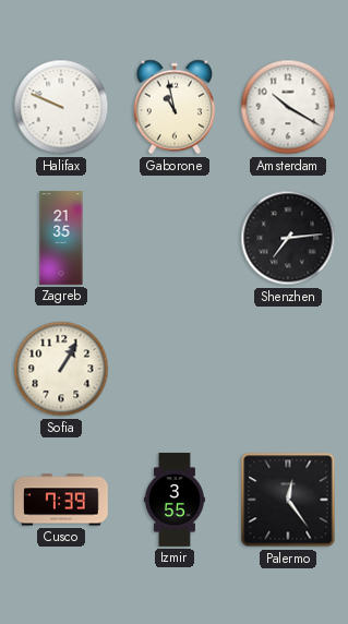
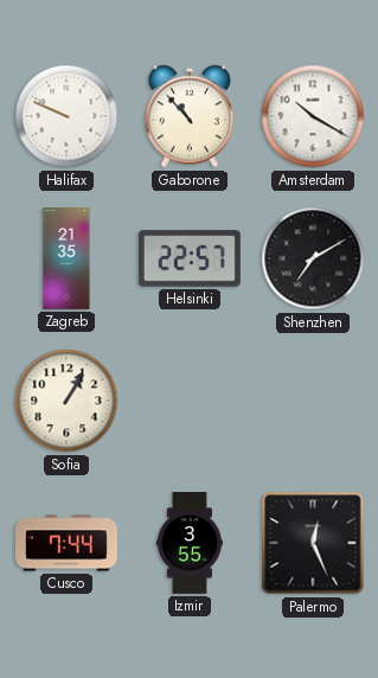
Gaborone: 10:58 -> 10:53
Helsinki: none -> 22:57
Shenzhen: 7:14 -> 7:10
Cusco: 7:39 -> 7:44
Palermo: 12:24 -> 12:26
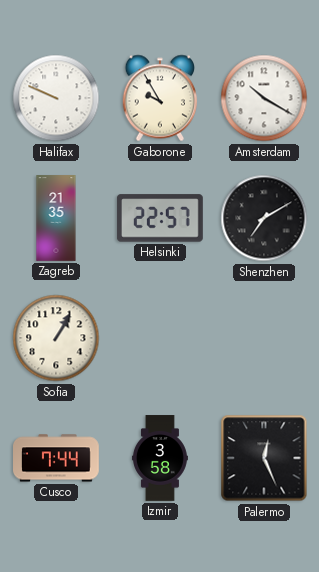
Gaborone: 10:53 -> 9:55
Izmir: 3:55 -> 3:58
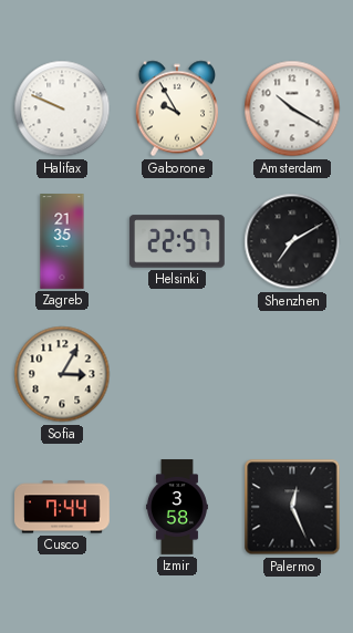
Sofia: 1:05 -> 3:05
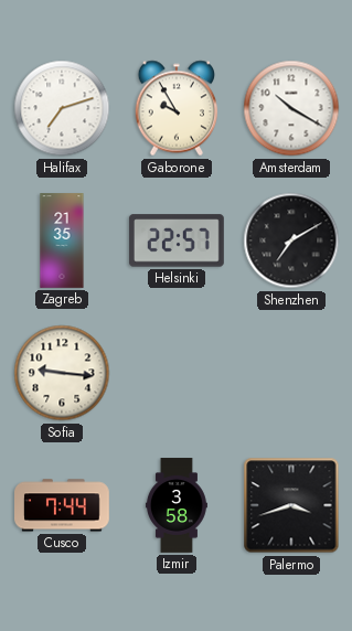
Halifax: 9:49 -> 7:12
Sofia: 3:05 -> 9:16
Palermo: 12:26 -> 3:42
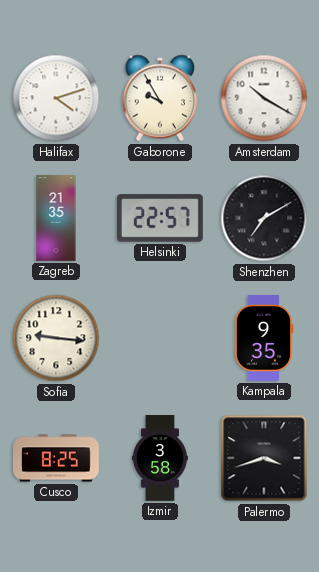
Halifax: 7:12 -> 4:12
Kampala: none -> 9:35
Cusco: 7:44 -> 8:25
